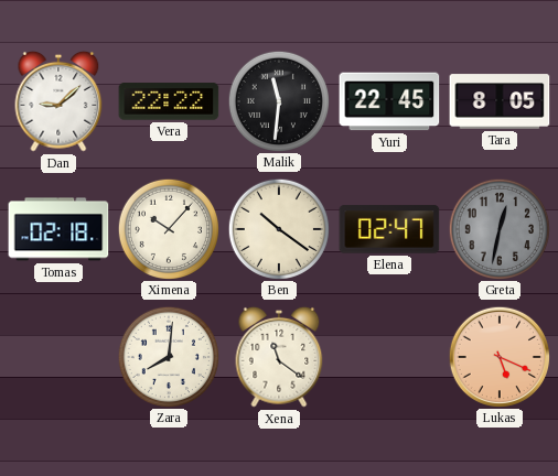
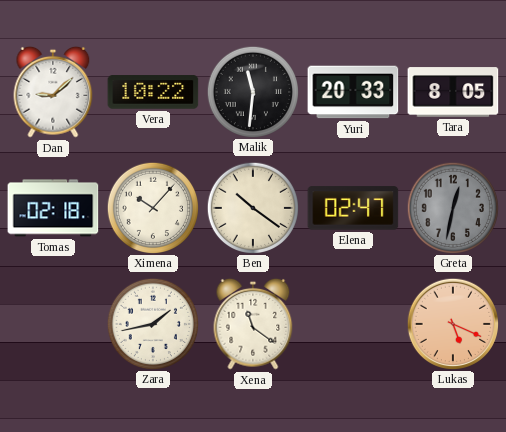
Vera: 22:22 -> 10:22
Yuri: 22:45 -> 20:33
Zara: 8:01 -> 1:43
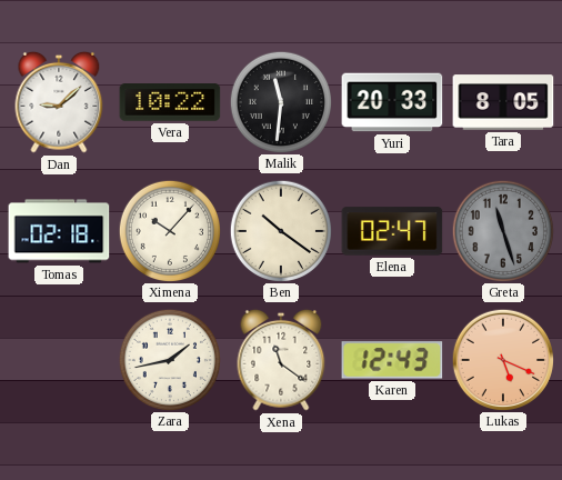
Greta: 12:32 -> 11:27
Karen: none -> 12:43
